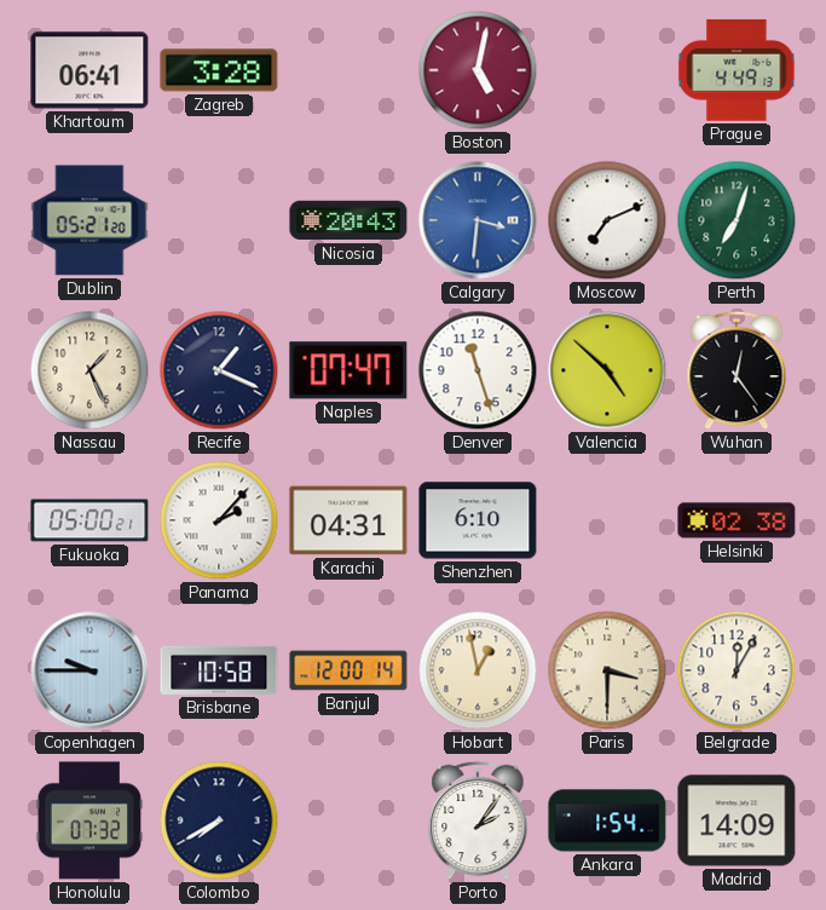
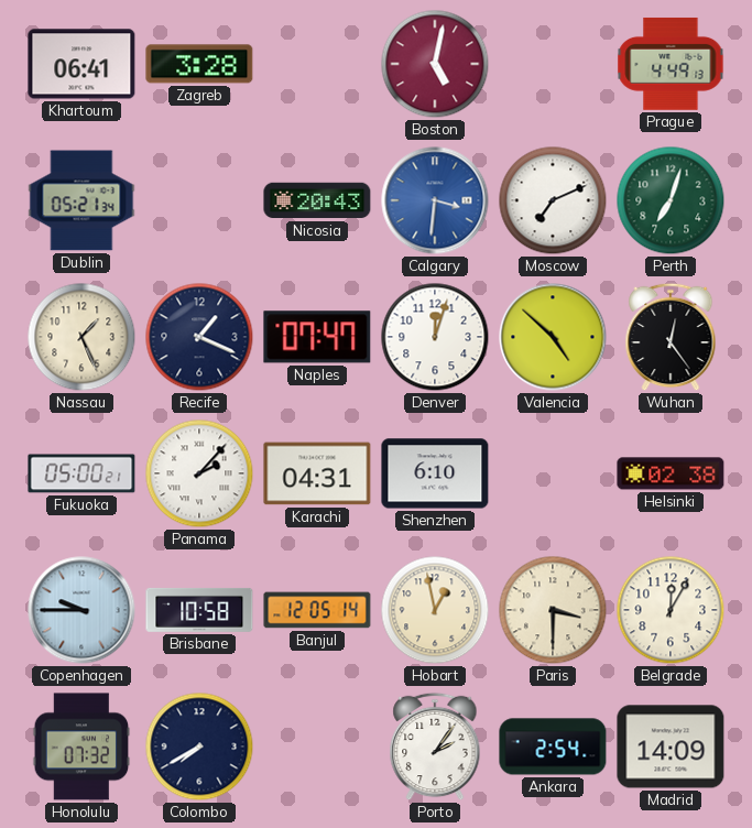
Dublin: 05:21:20 -> 05:21:34
Denver: 11:27 -> 12:03
Banjul: 12:00 -> 12:05
Ankara: 1:54 -> 2:54
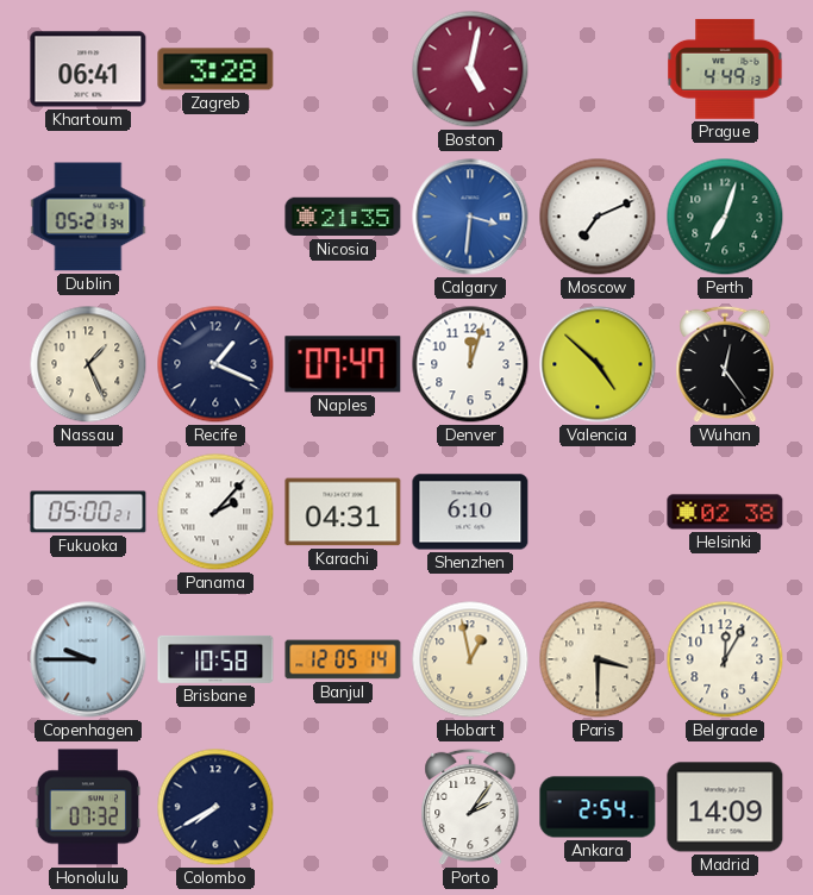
Nicosia: 20:43 -> 21:35
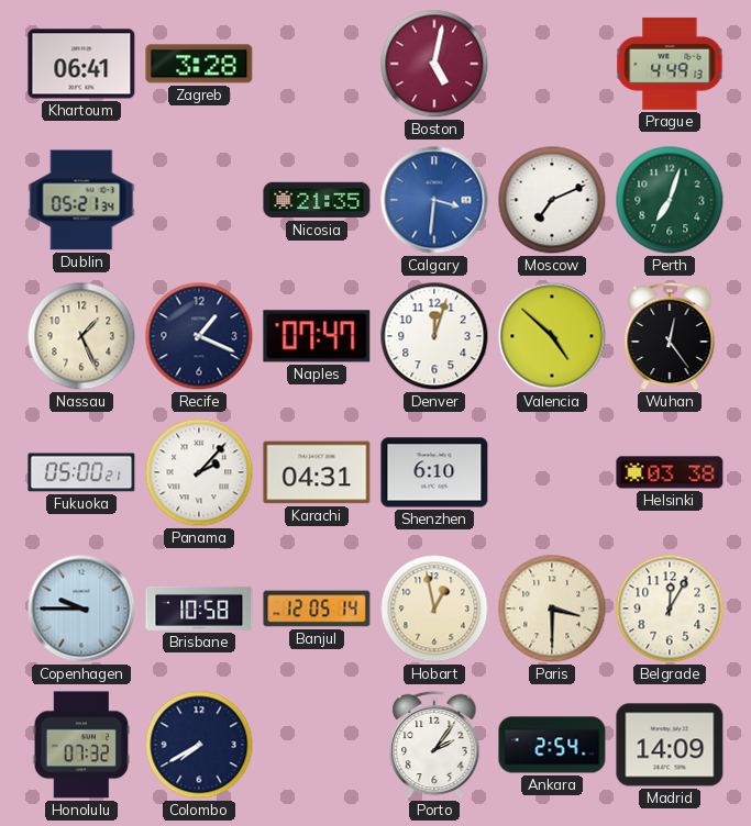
Helsinki: 02:38 -> 03:38
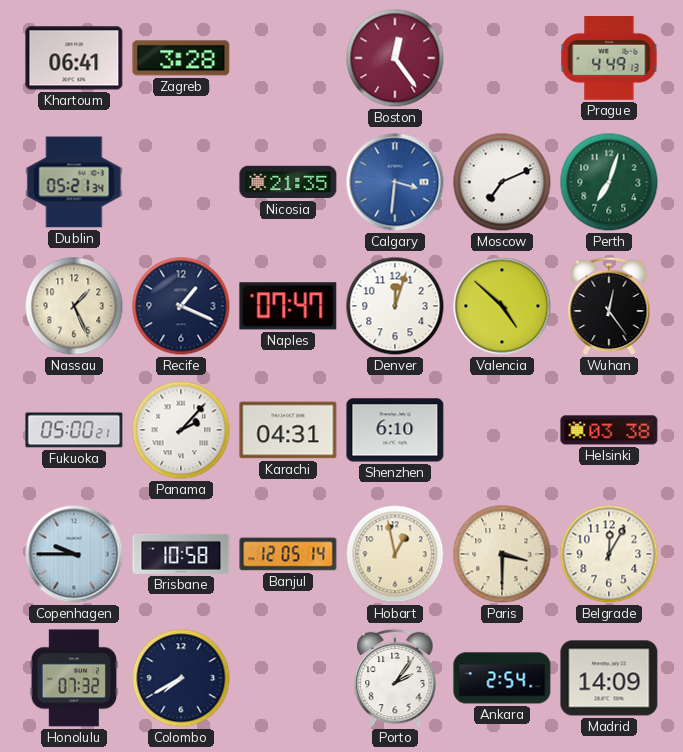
Boston: 5:02 -> 12:24
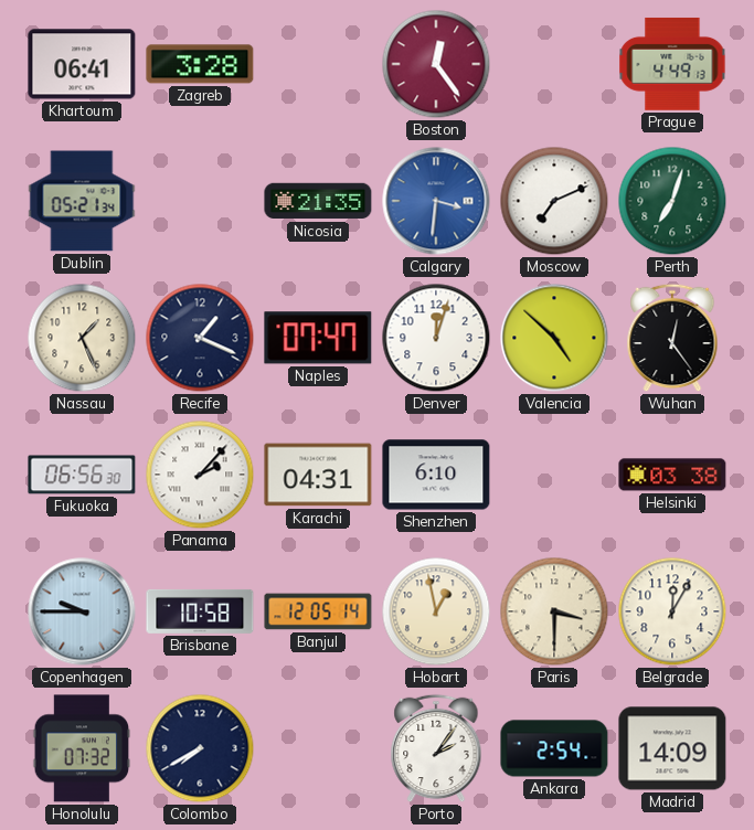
Fukuoka: 05:00 -> 06:56
